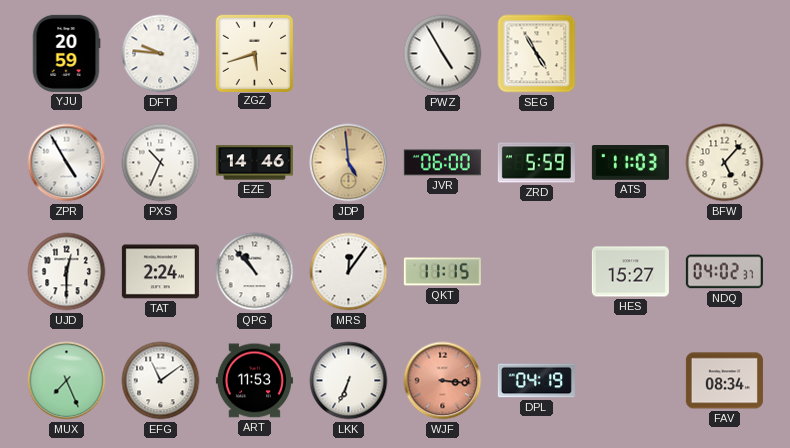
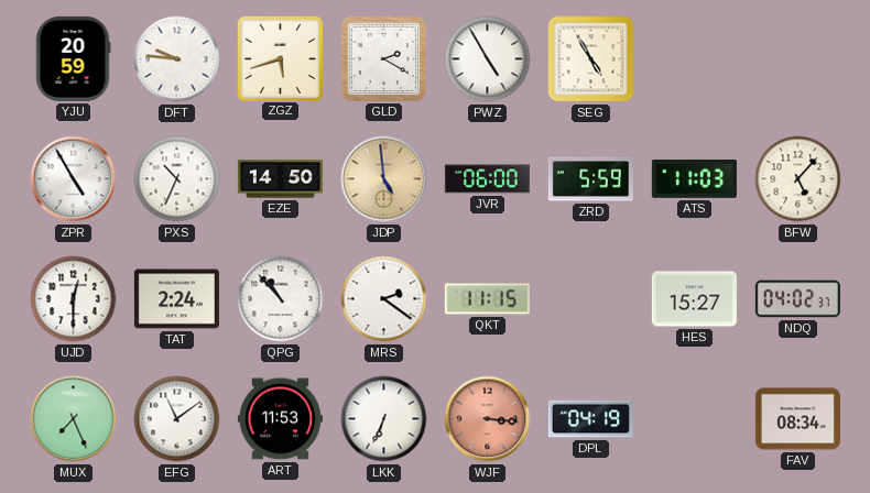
GLD: none -> 2:20
EZE: 14:46 -> 14:50
MRS: 12:06 -> 2:21
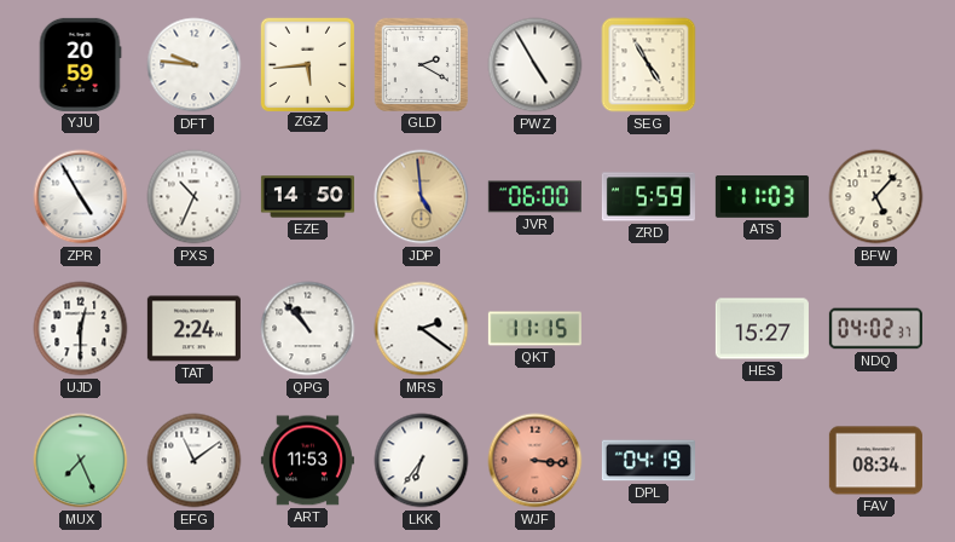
ZGZ: 5:42 -> 5:44
LKK: 6:34 -> 6:36
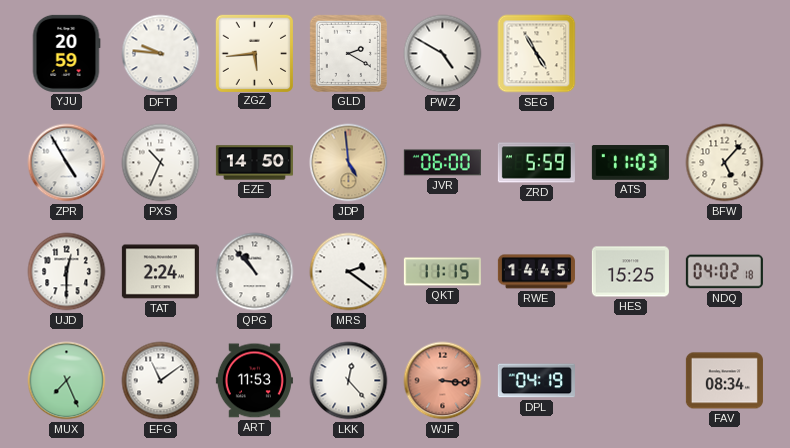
PWZ: 4:55 -> 4:50
RWE: none -> 14:45
HES: 15:27 -> 15:25
NDQ: 04:02:37 -> 04:02:18
LKK: 6:36 -> 12:23
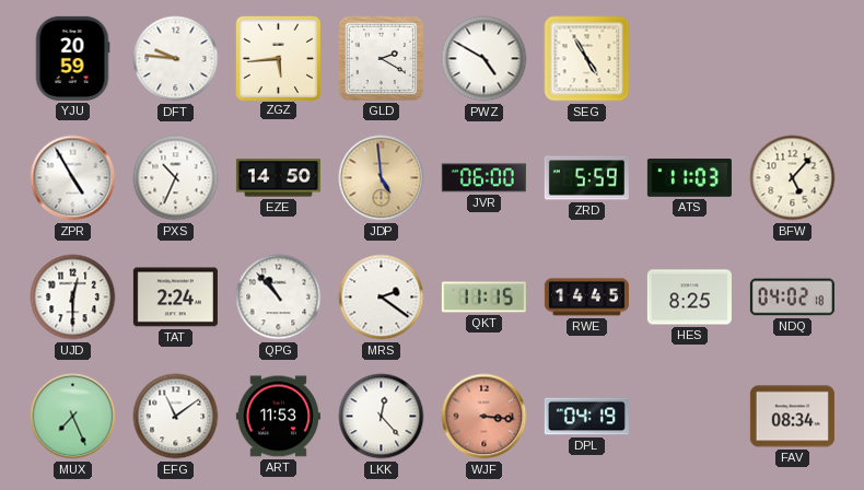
HES: 15:25 -> 8:25
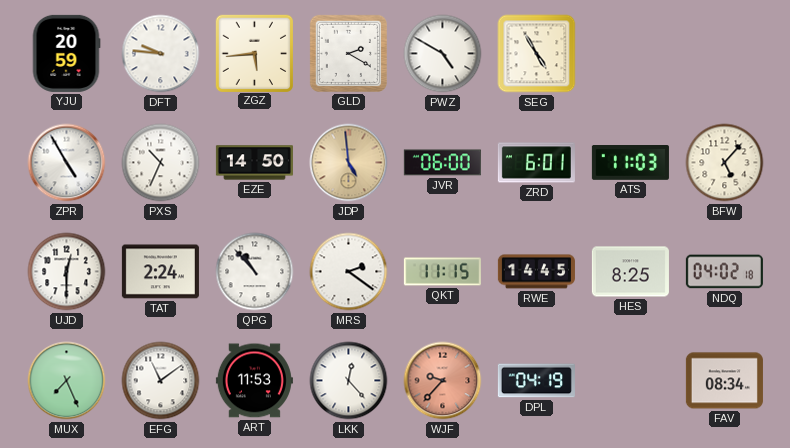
ZRD: 5:59 -> 6:01
WJF: 3:16 -> 9:37
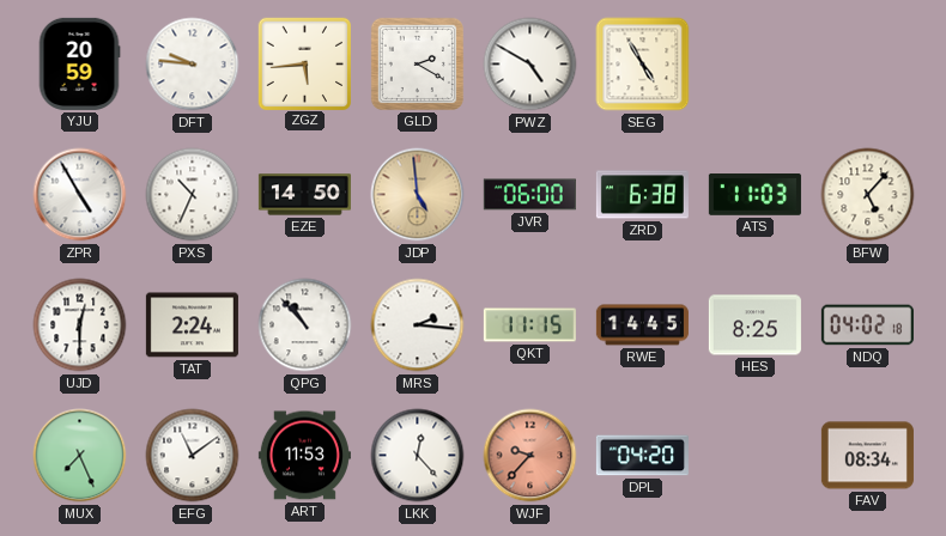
ZRD: 6:01 -> 6:38
MRS: 2:21 -> 2:16
DPL: 04:19 -> 04:20
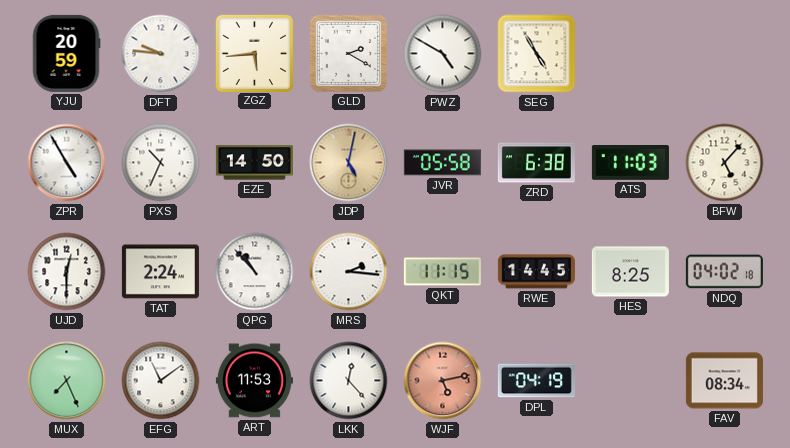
JDP: 4:59 -> 5:02
JVR: 06:00 -> 05:58
WJF: 9:37 -> 5:13
DPL: 04:20 -> 04:19
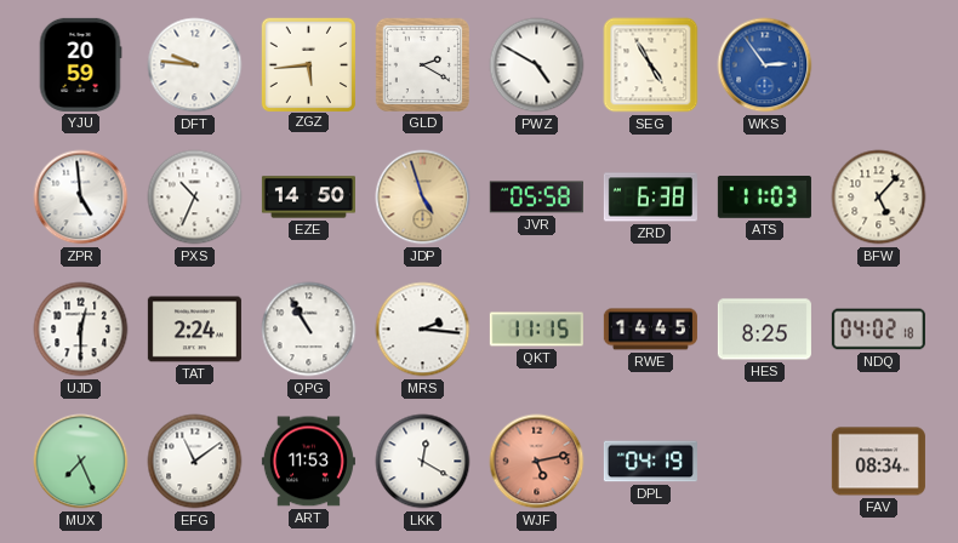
WKS: none -> 2:54
ZPR: 4:55 -> 4:59
JDP: 5:02 -> 4:57
QPG: 10:53 -> 10:55
LKK: 12:23 -> 12:20
